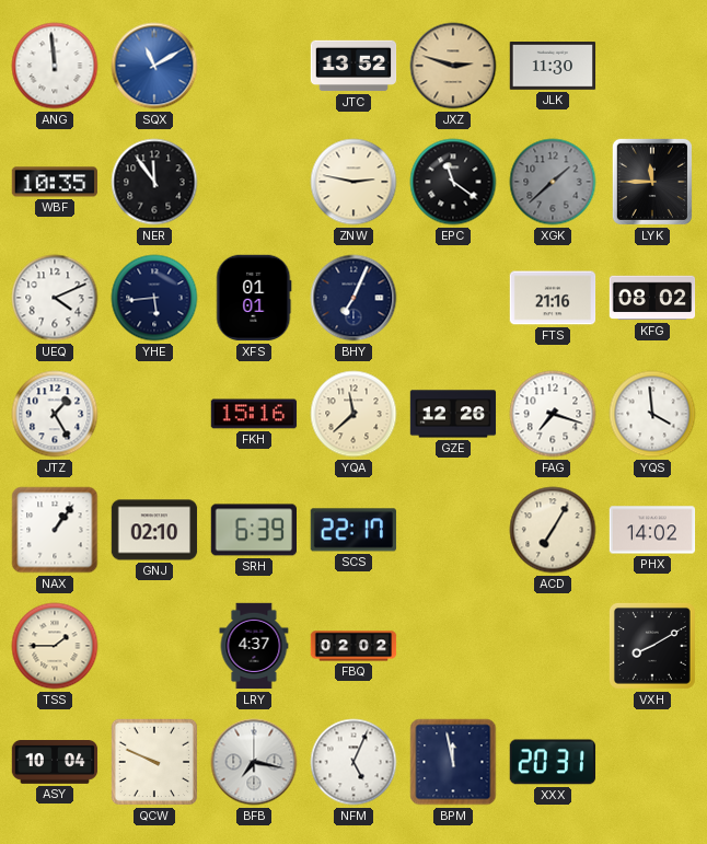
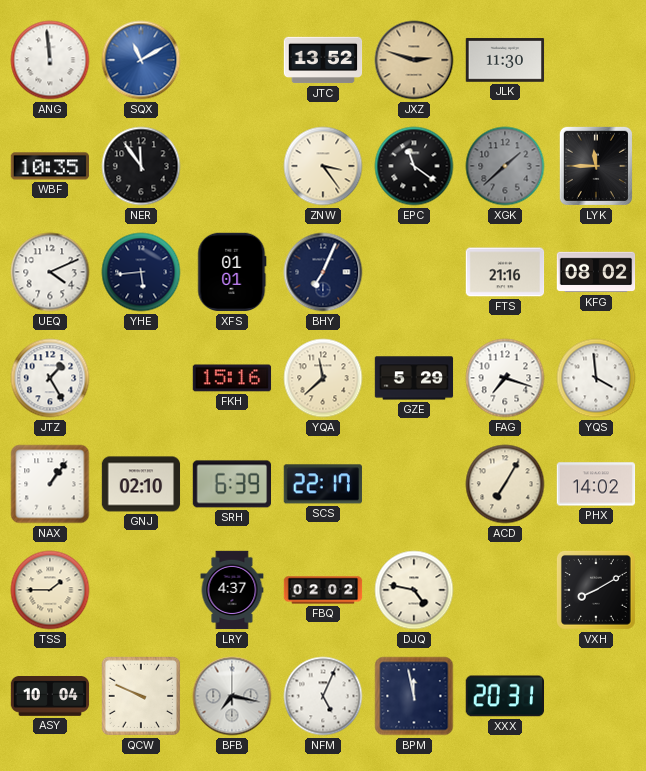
ZNW: 2:47 -> 3:24
GZE: 12:26 -> 5:29
DJQ: none -> 4:47
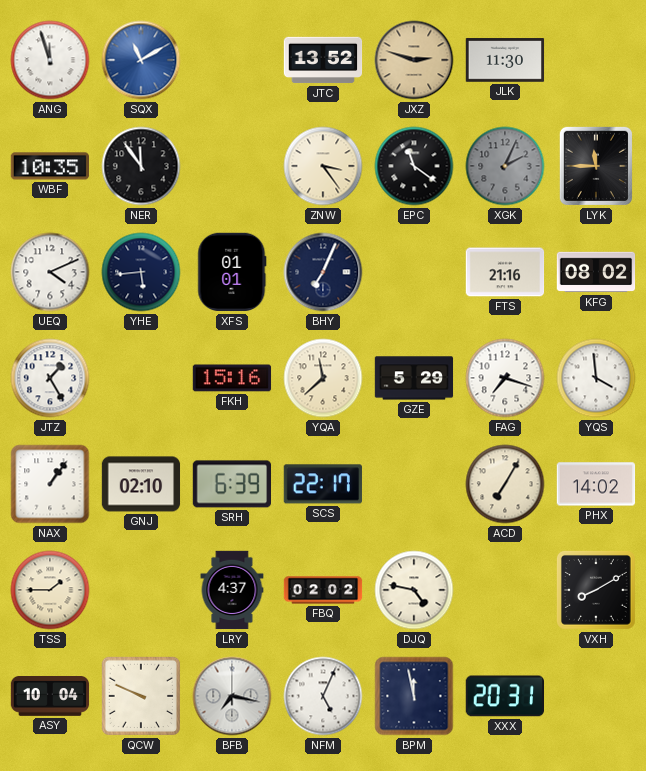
ANG: 11:59 -> 11:57
XGK: 1:38 -> 2:04
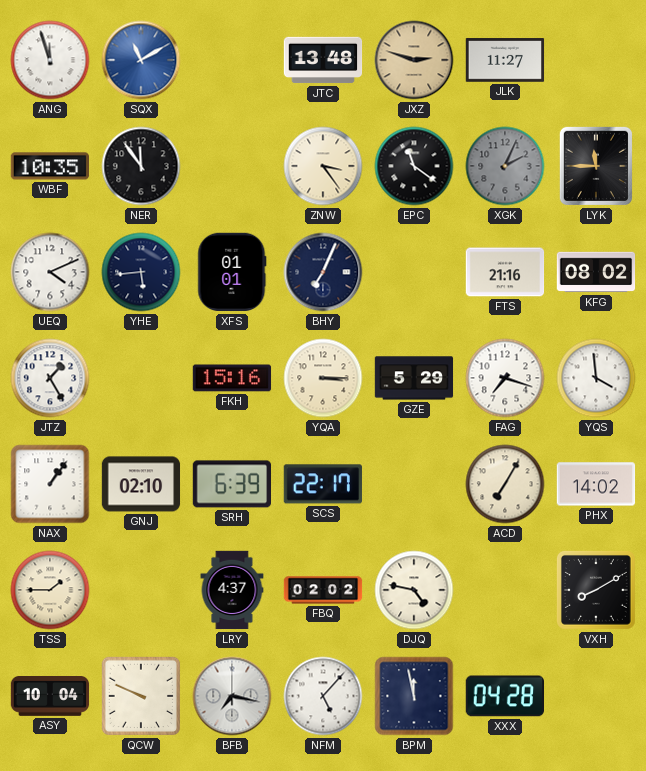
JTC: 13:52 -> 13:48
JLK: 11:30 -> 11:27
YQA: 11:38 -> 3:15
NFM: 5:04 -> 5:07
XXX: 20:31 -> 04:28
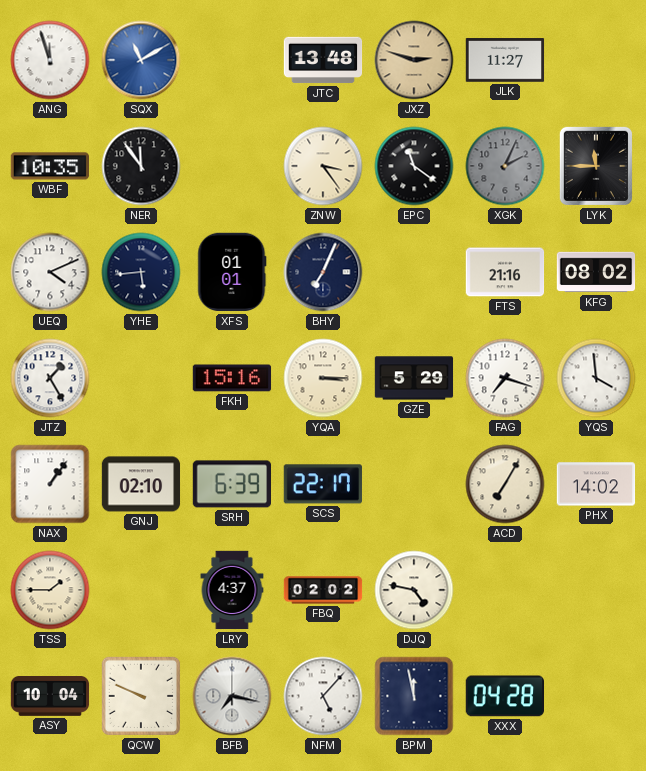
VXH: 8:10 -> none
